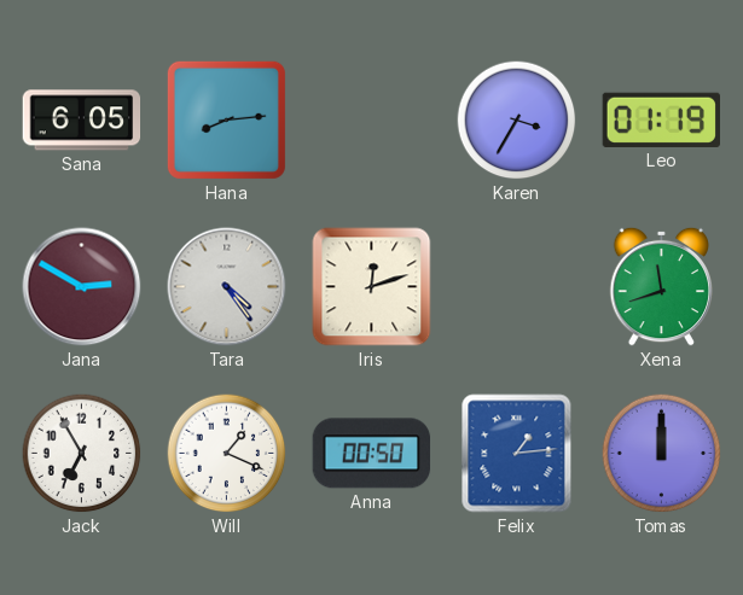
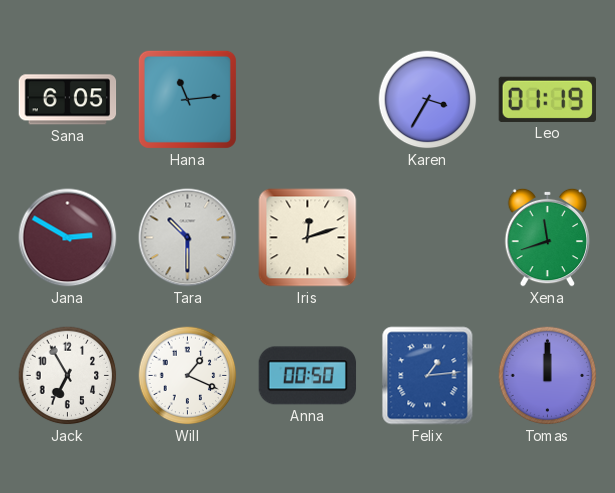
Hana: 8:14 -> 11:14
Tara: 4:24 -> 10:30
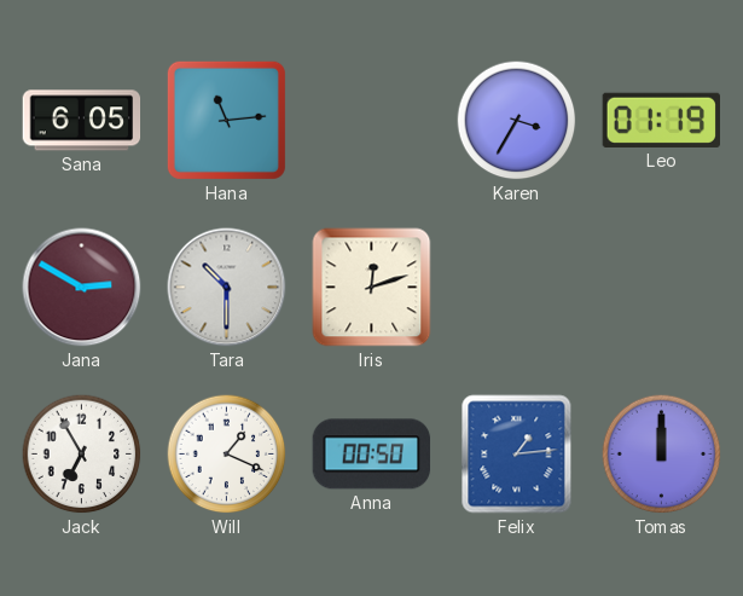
Xena: 11:42 -> none
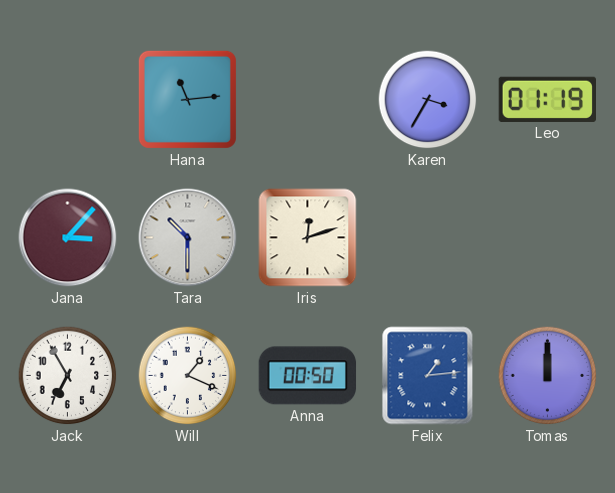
Sana: 6:05 -> none
Jana: 2:50 -> 3:07
